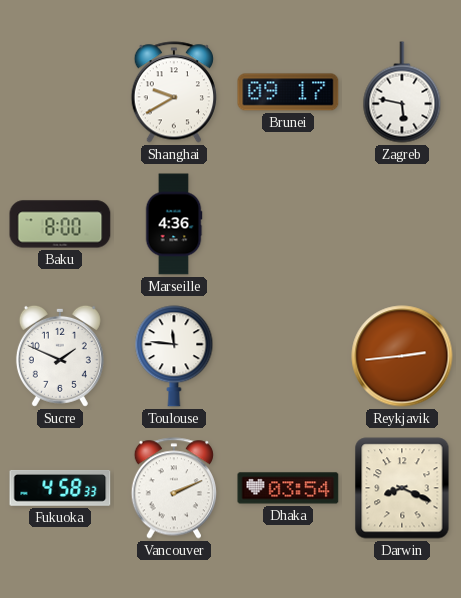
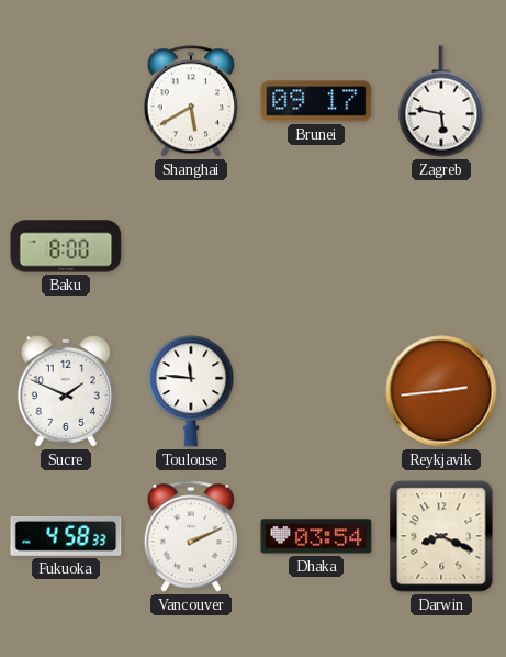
Shanghai: 9:40 -> 5:40
Marseille: 4:36 -> none
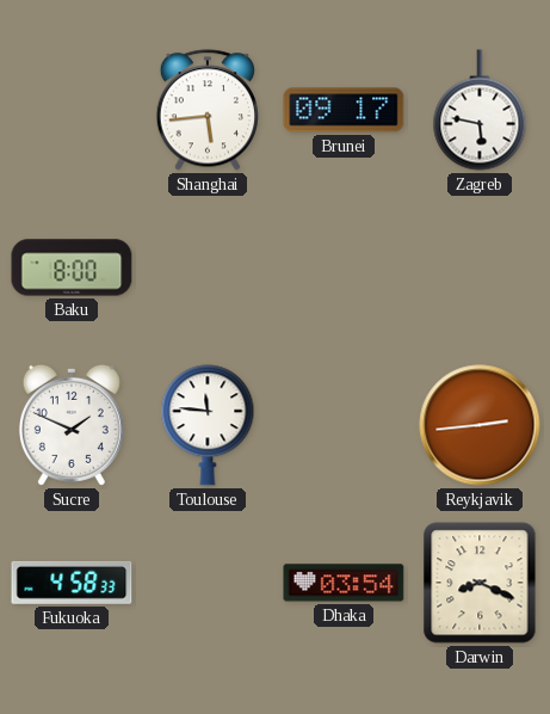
Shanghai: 5:40 -> 5:44
Vancouver: 2:11 -> none
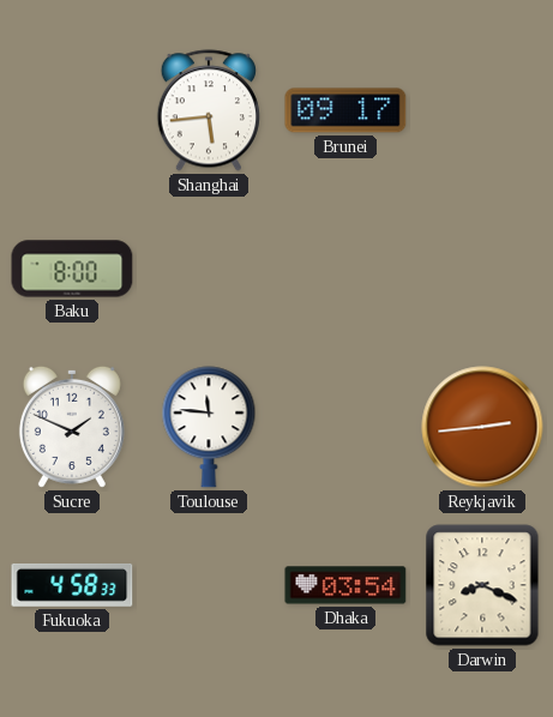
Zagreb: 5:47 -> none
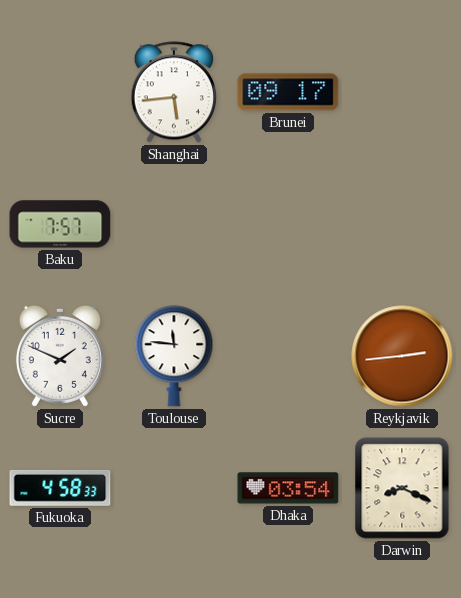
Baku: 8:00 -> 7:57
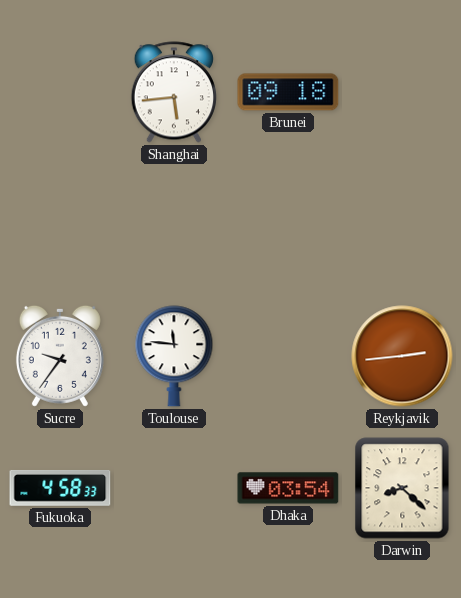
Brunei: 09:17 -> 09:18
Baku: 7:57 -> none
Sucre: 1:49 -> 9:36
Darwin: 8:19 -> 8:22
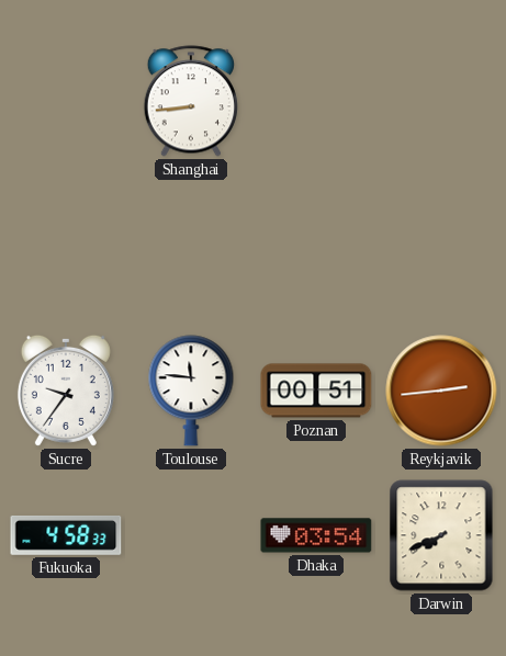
Shanghai: 5:44 -> 8:44
Brunei: 09:18 -> none
Poznan: none -> 00:51
Darwin: 8:22 -> 7:41
